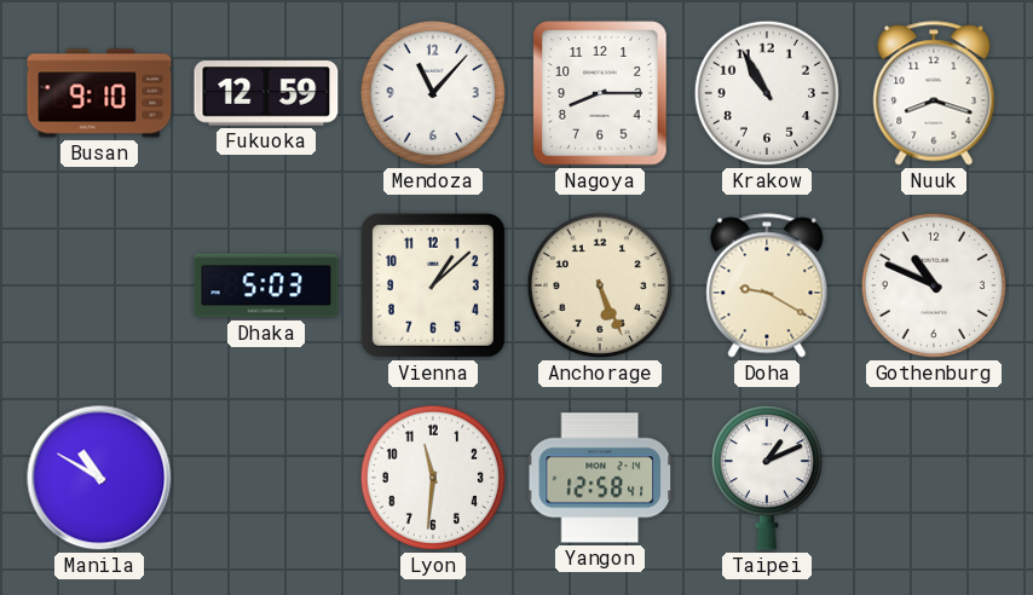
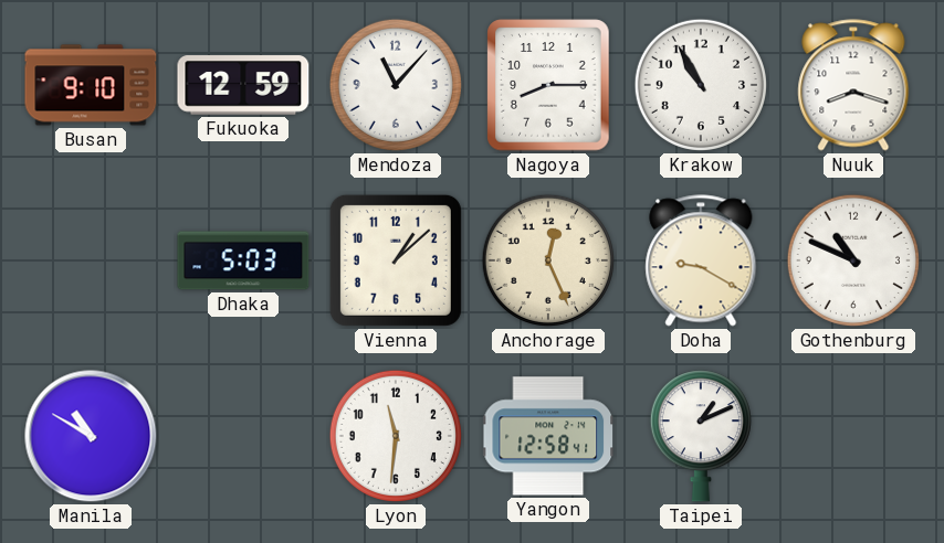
Anchorage: 5:26 -> 12:26
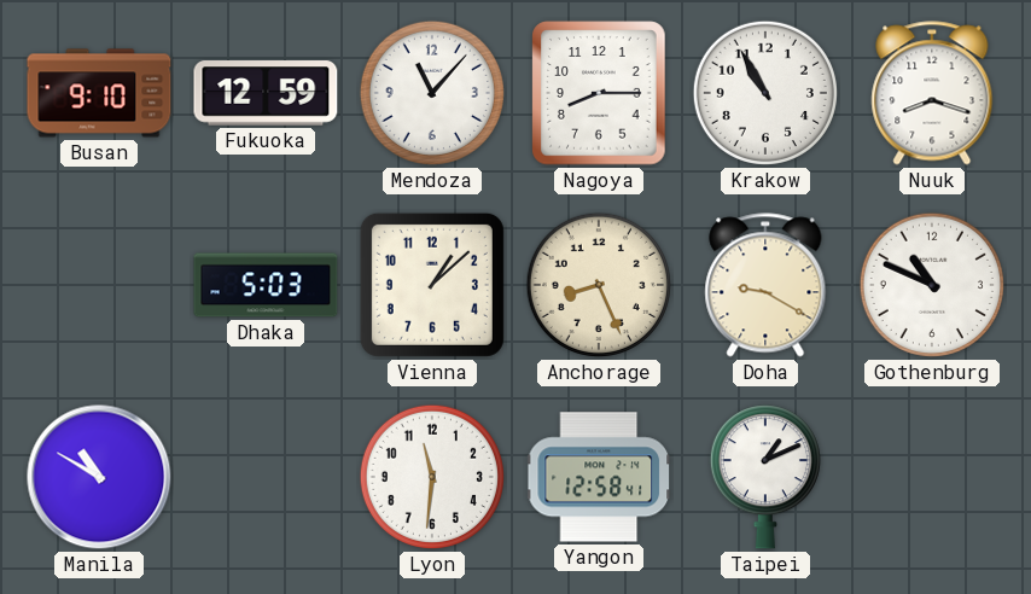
Anchorage: 12:26 -> 8:26
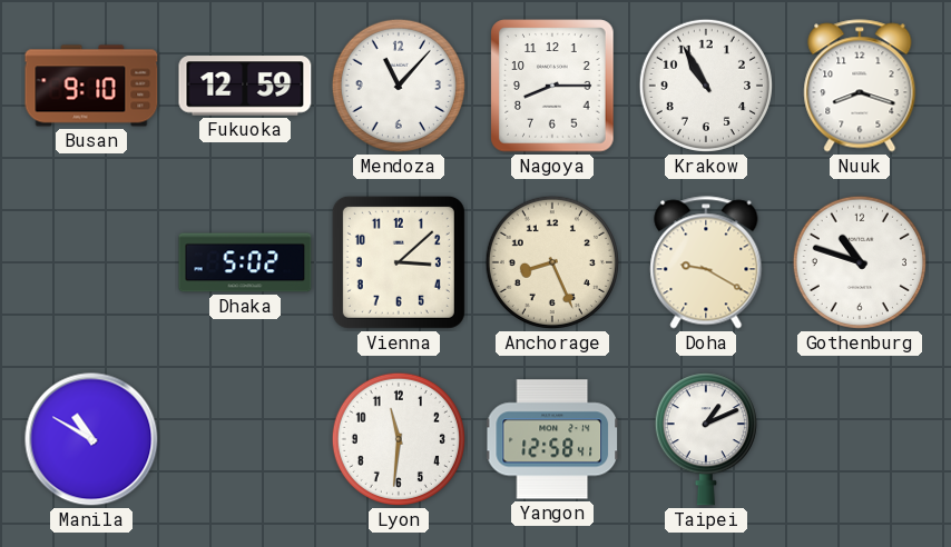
Dhaka: 5:03 -> 5:02
Vienna: 1:08 -> 3:08
Gothenburg: 10:49 -> 10:48
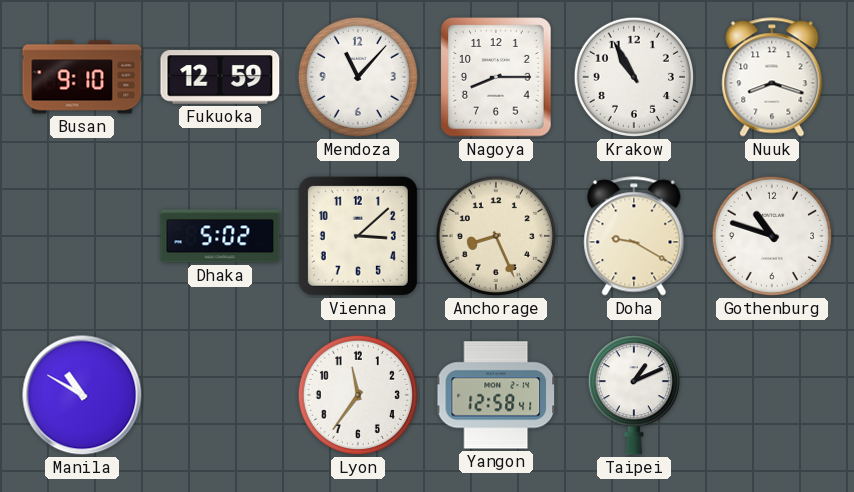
Lyon: 11:31 -> 11:36
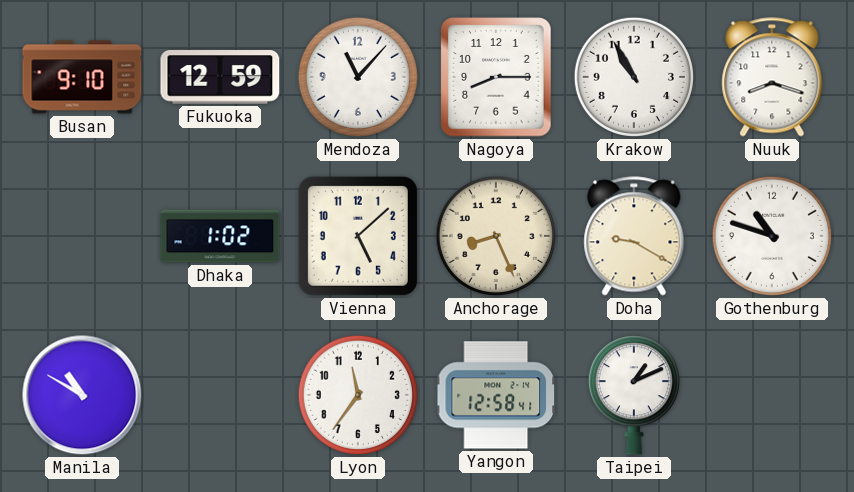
Dhaka: 5:02 -> 1:02
Vienna: 3:08 -> 5:08
